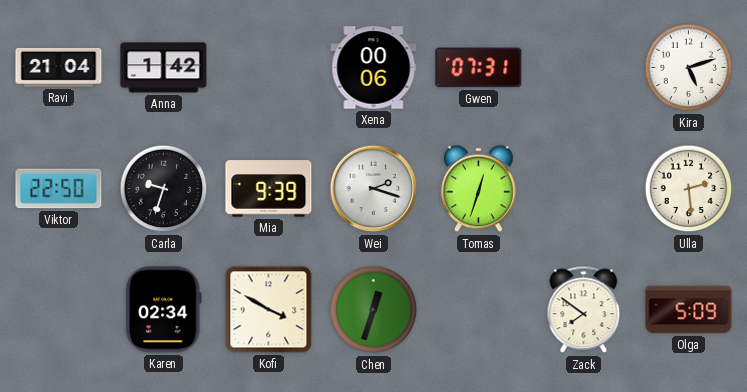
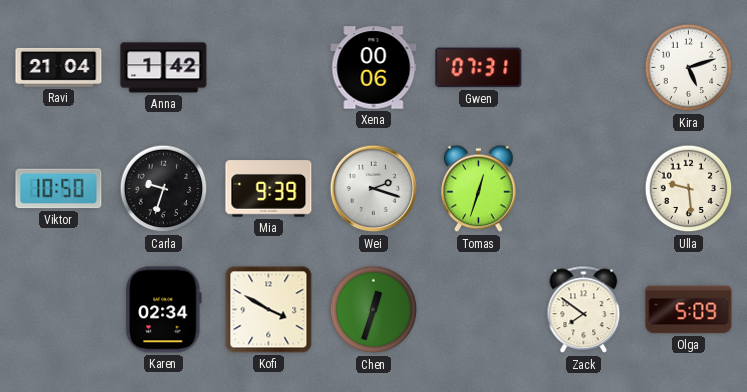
Viktor: 22:50 -> 10:50
Ulla: 2:29 -> 9:29
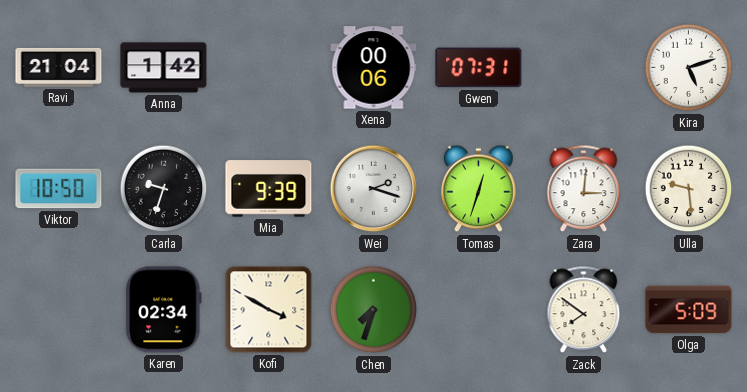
Zara: none -> 3:01
Chen: 12:33 -> 7:33
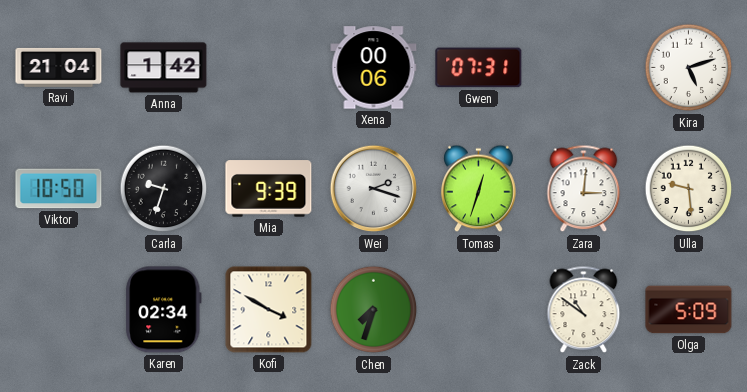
Zack: 7:51 -> 10:51
